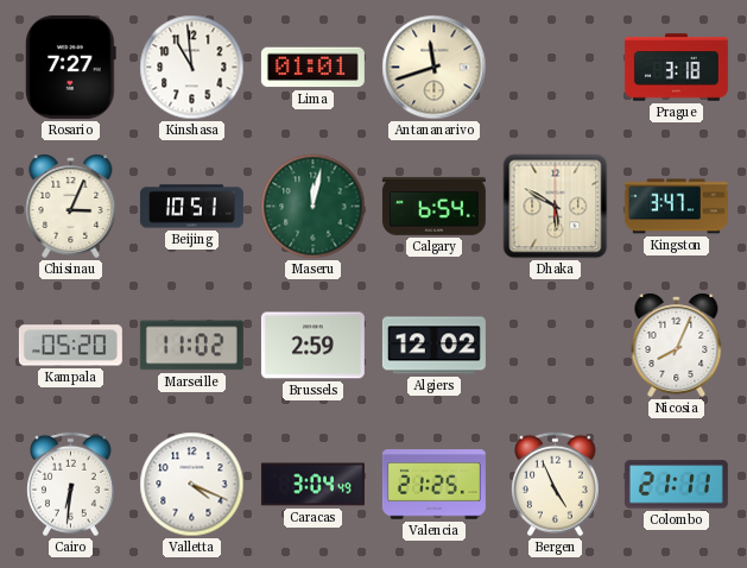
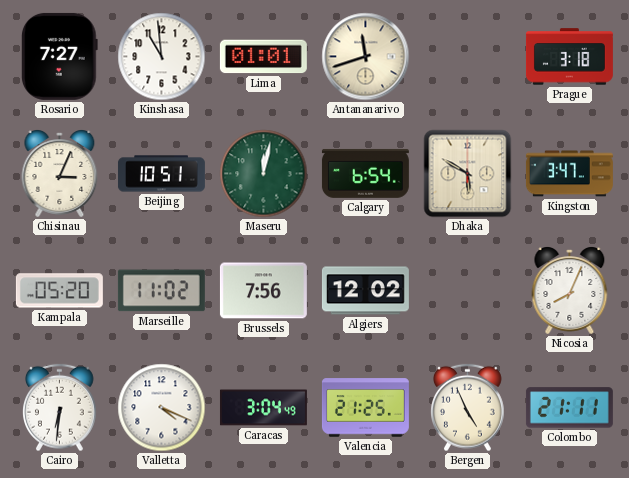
Brussels: 2:59 -> 7:56
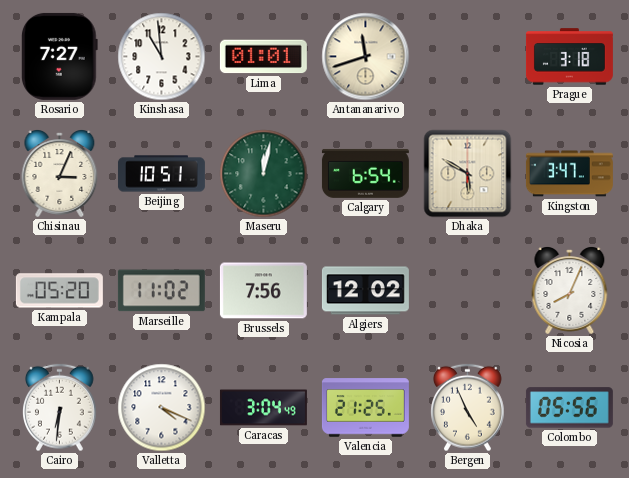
Colombo: 21:11 -> 05:56
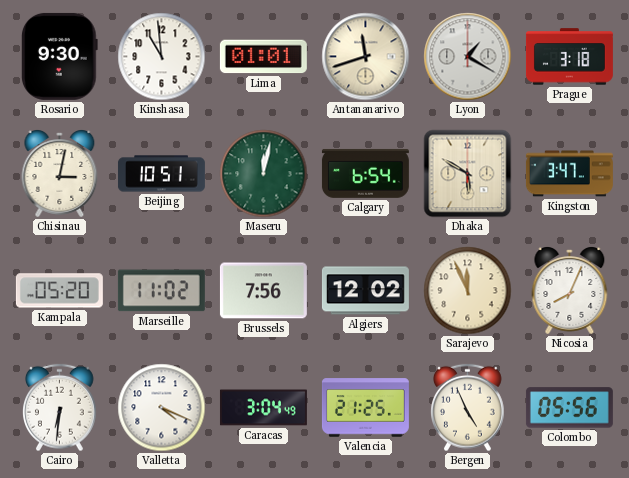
Rosario: 7:27 -> 9:30
Lyon: none -> 1:20
Chisinau: 3:04 -> 3:02
Sarajevo: none -> 11:56
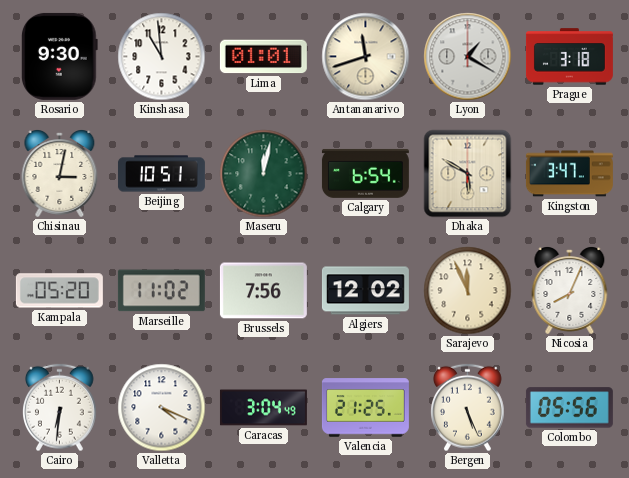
Bergen: 4:56 -> 5:26
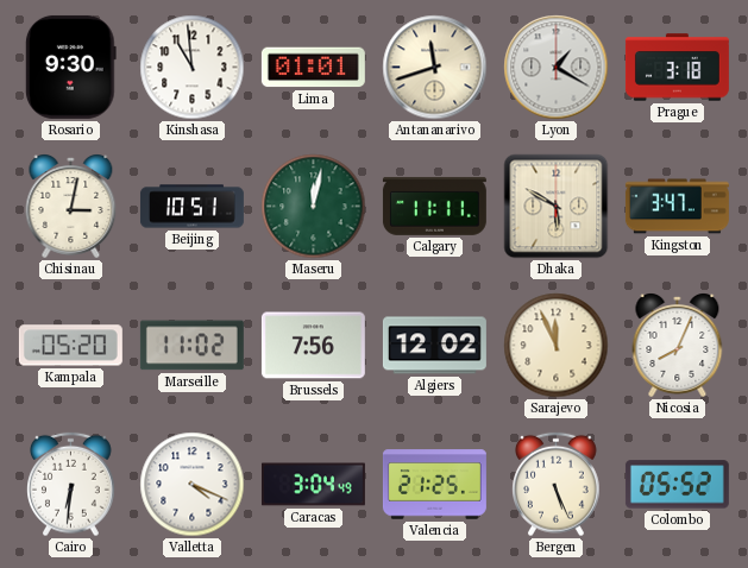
Calgary: 6:54 -> 11:11
Colombo: 05:56 -> 05:52
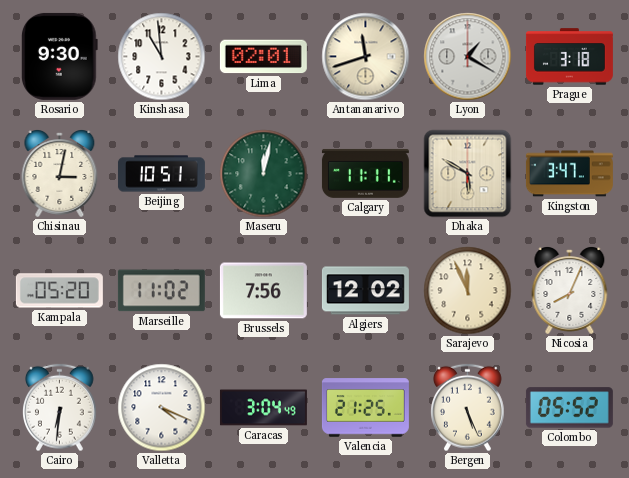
Lima: 01:01 -> 02:01
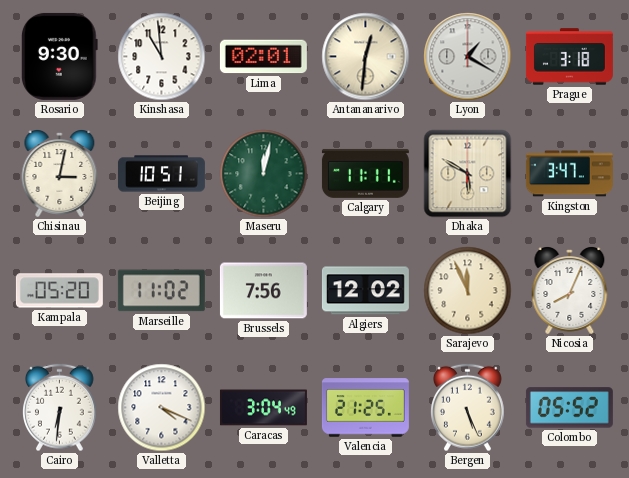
Antananarivo: 11:42 -> 12:31
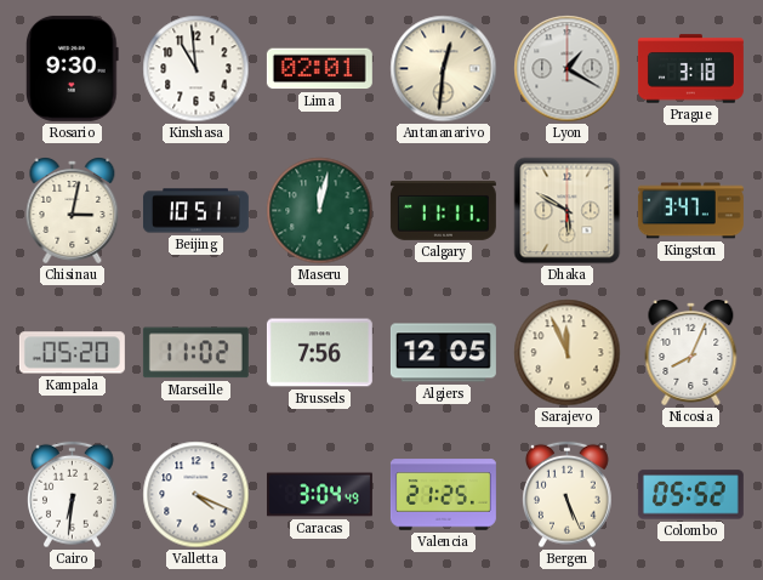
Algiers: 12:02 -> 12:05
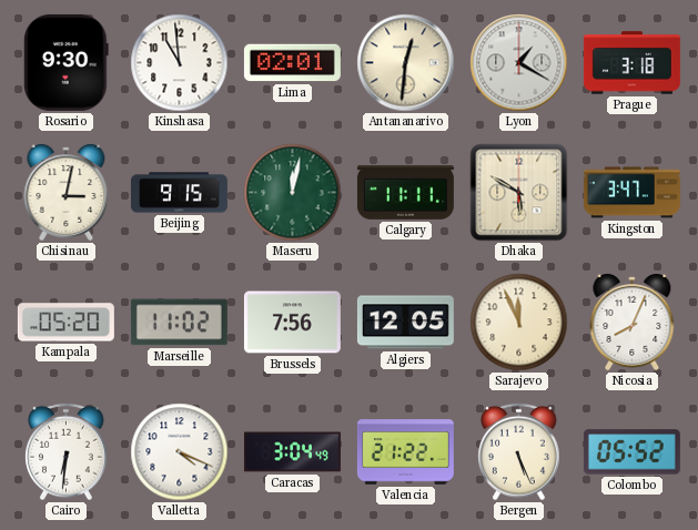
Beijing: 10:51 -> 9:15
Valencia: 21:25 -> 21:22
